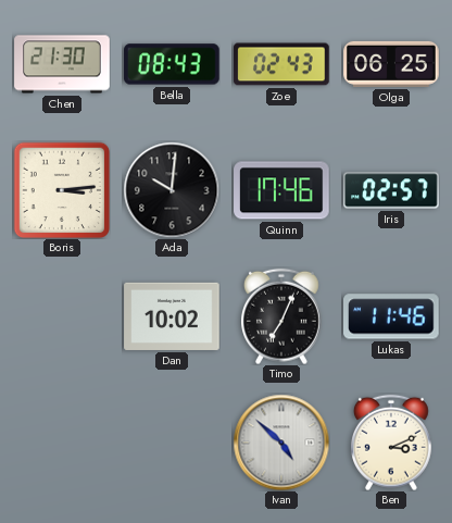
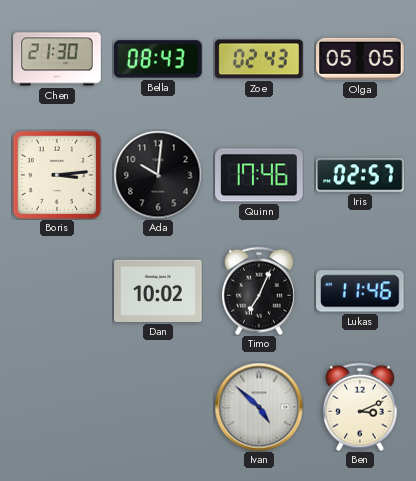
Olga: 06:25 -> 05:05
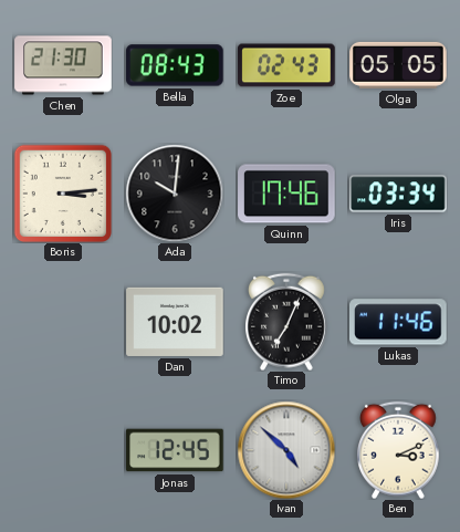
Iris: 02:57 -> 03:34
Jonas: none -> 12:45
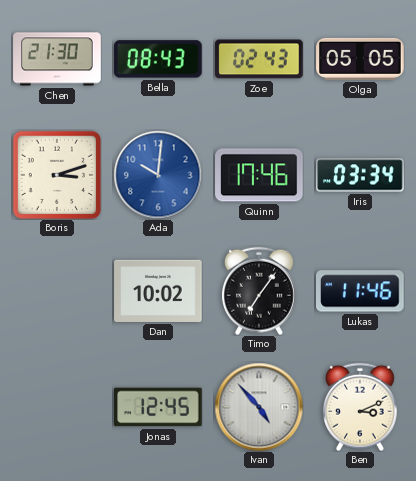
Boris: 3:14 -> 3:12
Ada dial: black -> blue
Timo: 7:04 -> 7:06
Ivan: 4:52 -> 4:53
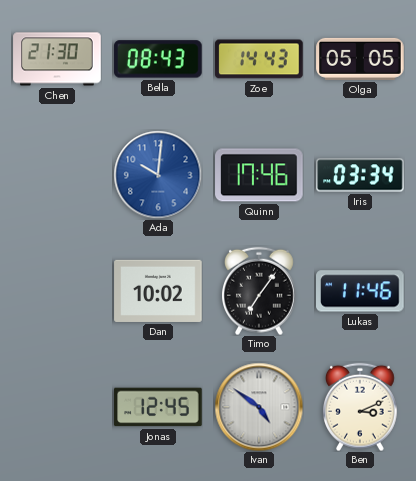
Zoe: 02:43 -> 14:43
Boris: 3:12 -> none
Ivan: 4:53 -> 4:51
